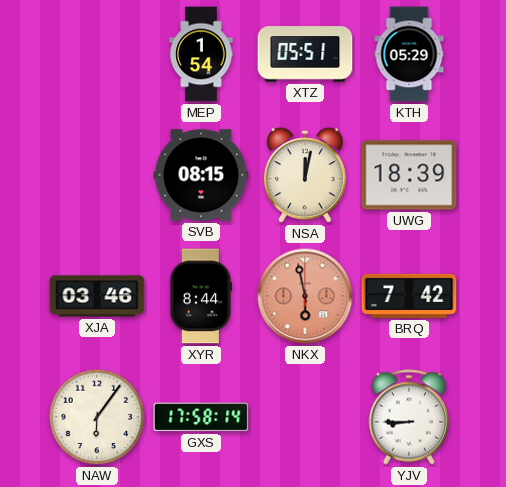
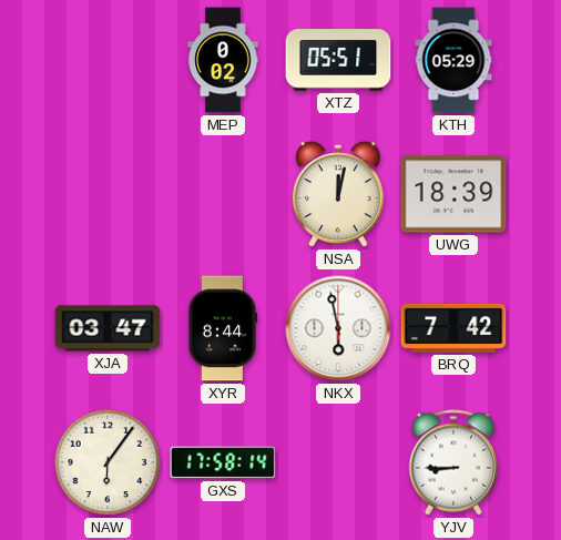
MEP: 1:54 -> 0:02
SVB: 08:15 -> none
XJA: 03:46 -> 03:47
NKX dial: salmon -> white
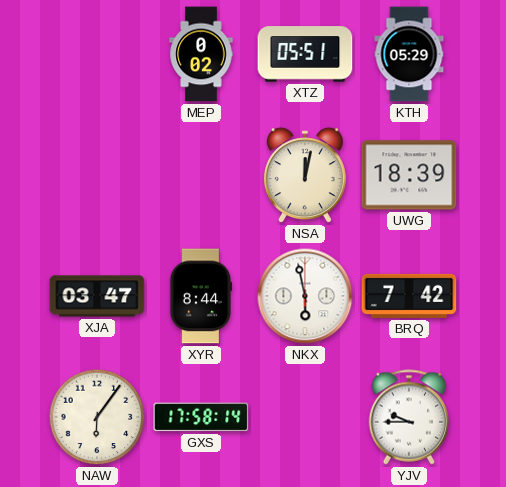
YJV: 8:45 -> 9:45
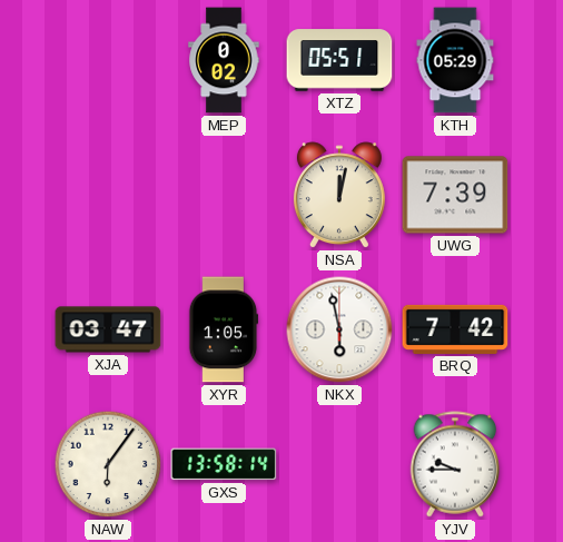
UWG: 18:39 -> 7:39
XYR: 8:44 -> 1:05
GXS: 17:58 -> 13:58
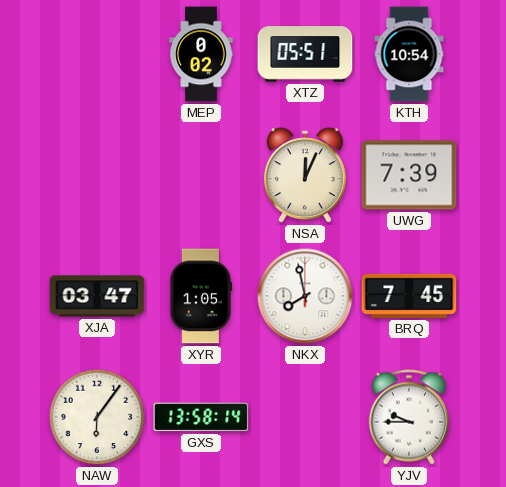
KTH: 05:29 -> 10:54
NSA: 12:02 -> 12:04
NKX: 5:58 -> 7:58
BRQ: 7:42 -> 7:45
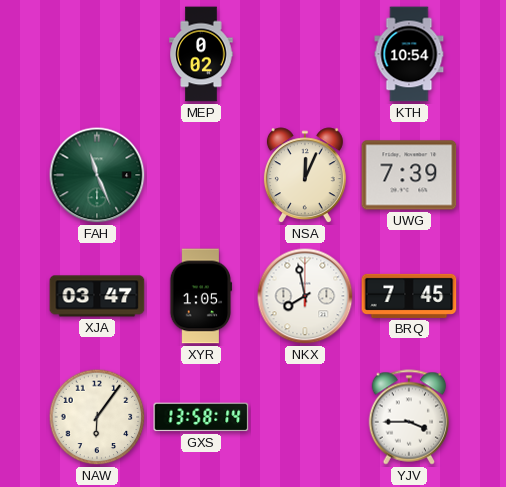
XTZ: 05:51 -> none
FAH: none -> 11:26
YJV: 9:45 -> 3:45
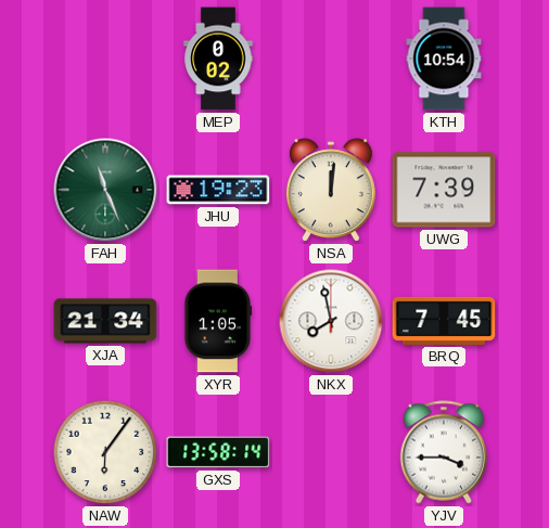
JHU: none -> 19:23
NSA: 12:04 -> 12:01
XJA: 03:47 -> 21:34
